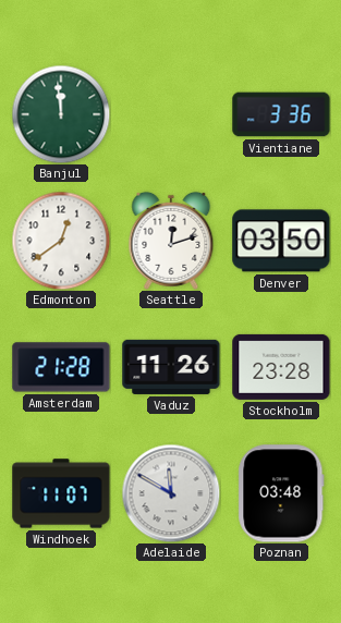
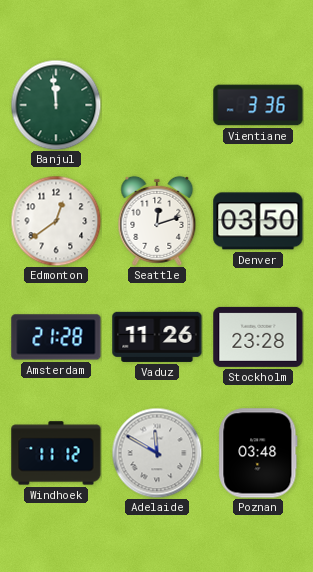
Windhoek: 11:07 -> 11:12
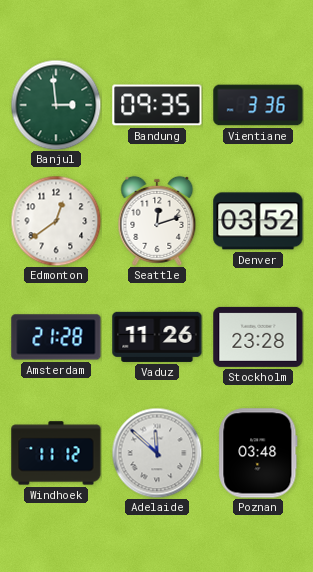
Banjul: 11:59 -> 2:59
Bandung: none -> 09:35
Denver: 03:50 -> 03:52
Adelaide: 11:50 -> 11:52
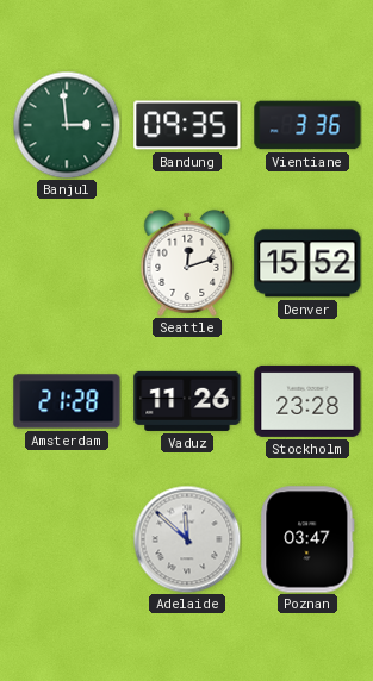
Edmonton: 12:39 -> none
Denver: 03:52 -> 15:52
Windhoek: 11:12 -> none
Poznan: 03:48 -> 03:47
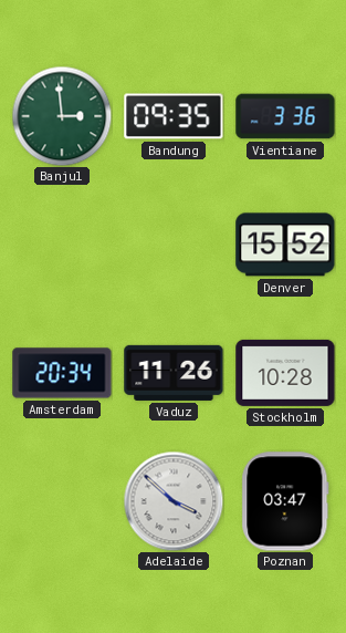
Seattle: 12:12 -> none
Amsterdam: 21:28 -> 20:34
Stockholm: 23:28 -> 10:28
Adelaide: 11:52 -> 3:52
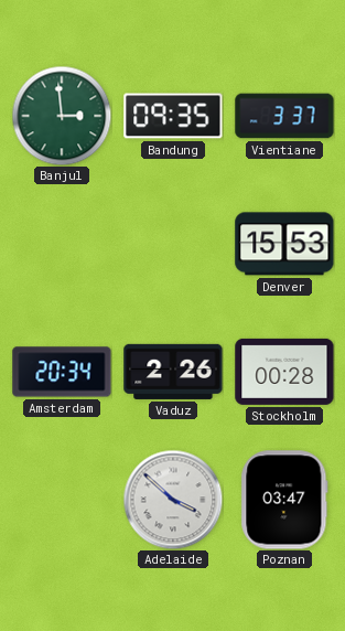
Vientiane: 3:36 -> 3:37
Denver: 15:52 -> 15:53
Vaduz: 11:26 -> 2:26
Stockholm: 10:28 -> 00:28
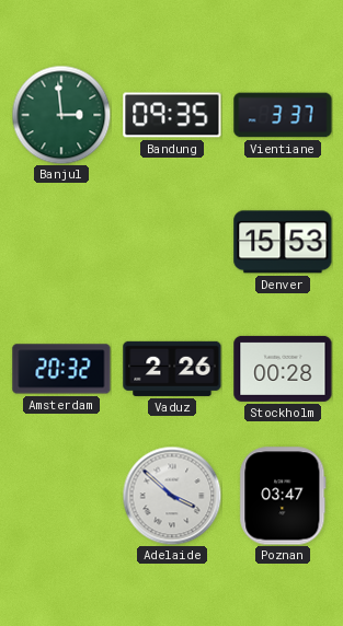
Amsterdam: 20:34 -> 20:32
